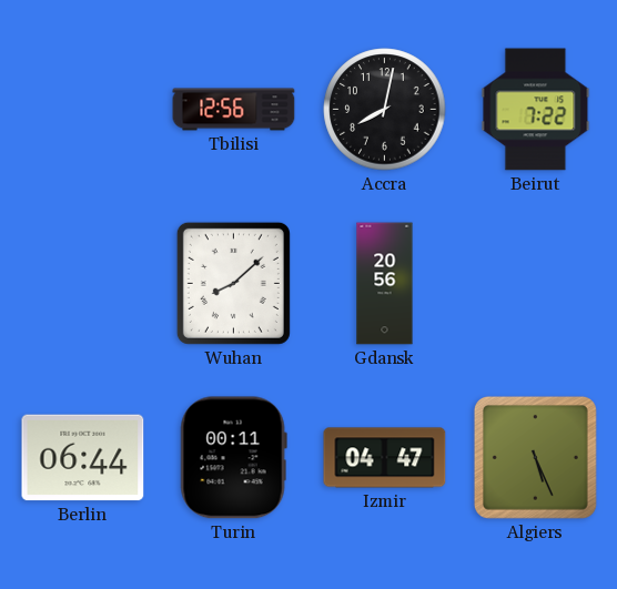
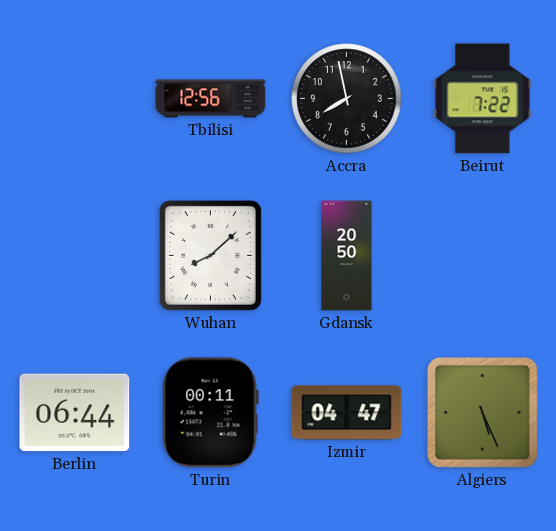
Accra: 8:02 -> 7:58
Gdansk: 20:56 -> 20:50
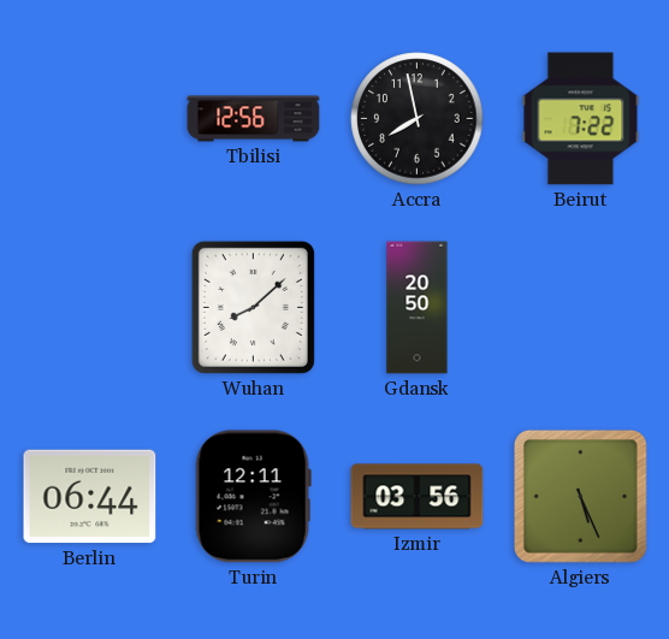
Turin: 00:11 -> 12:11
Izmir: 04:47 -> 03:56
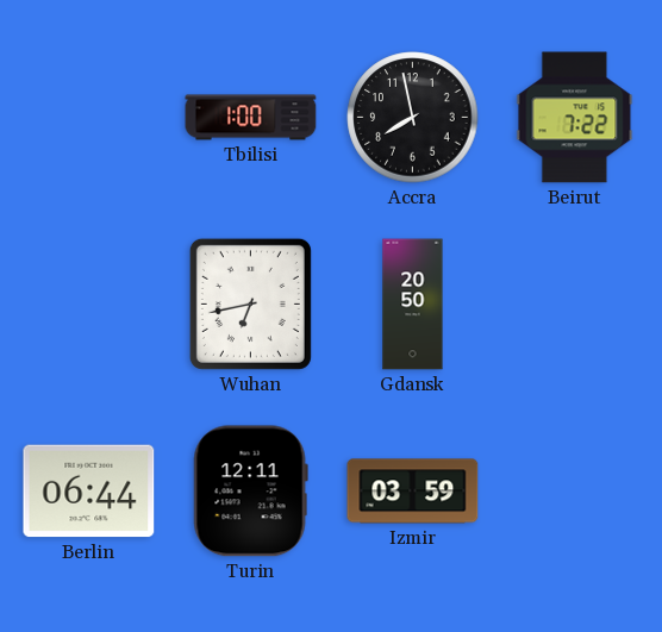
Tbilisi: 12:56 -> 1:00
Wuhan: 8:08 -> 6:43
Izmir: 03:56 -> 03:59
Algiers: 5:26 -> none
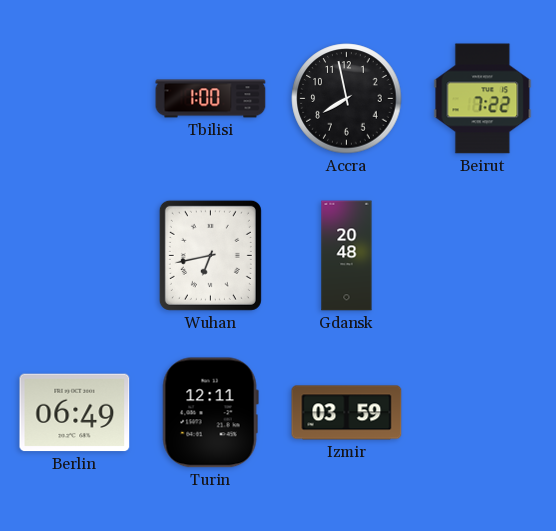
Gdansk: 20:50 -> 20:48
Berlin: 06:44 -> 06:49
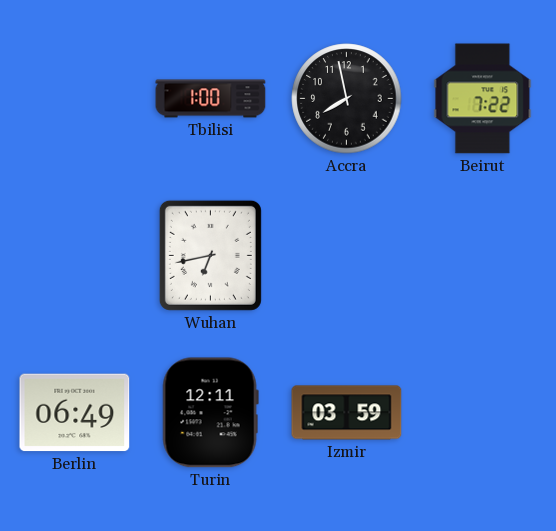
Gdansk: 20:48 -> none
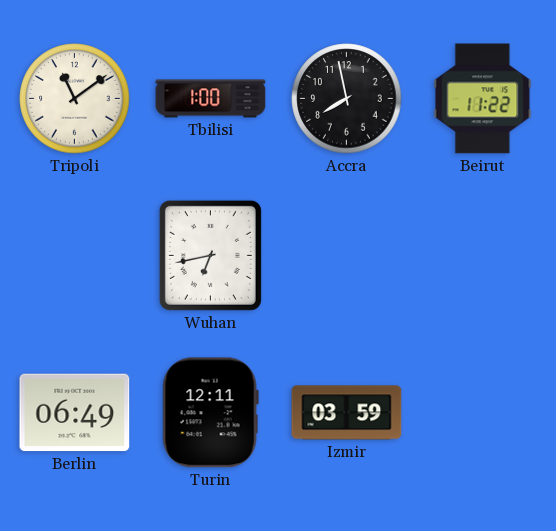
Tripoli: none -> 11:09
Beirut: 7:22 -> 11:22
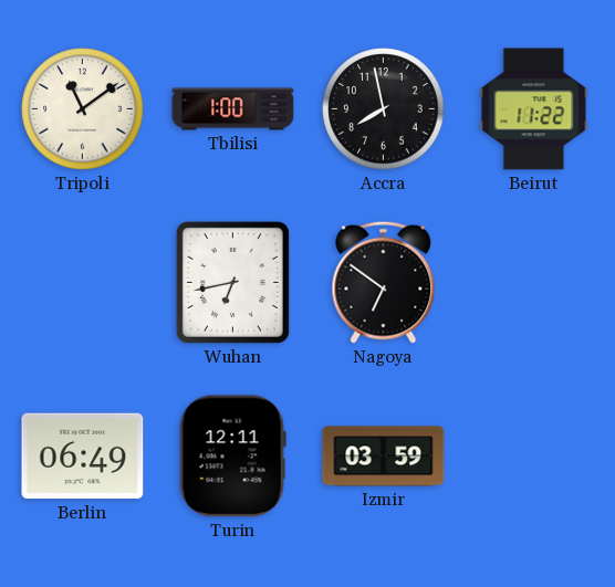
Nagoya: none -> 6:51
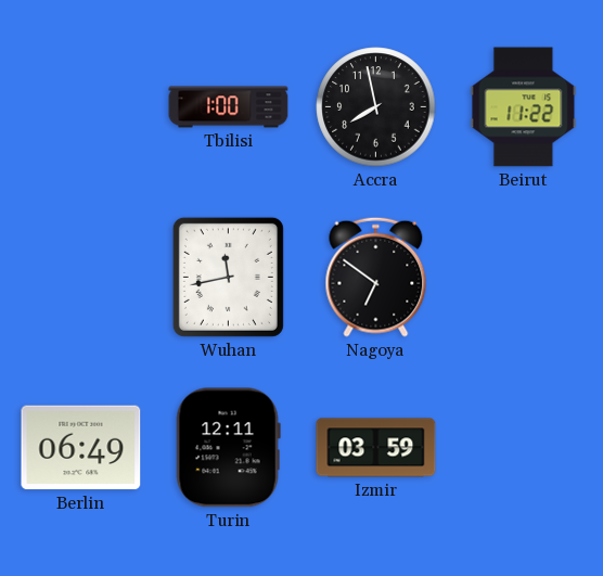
Tripoli: 11:09 -> none
Wuhan: 6:43 -> 11:43
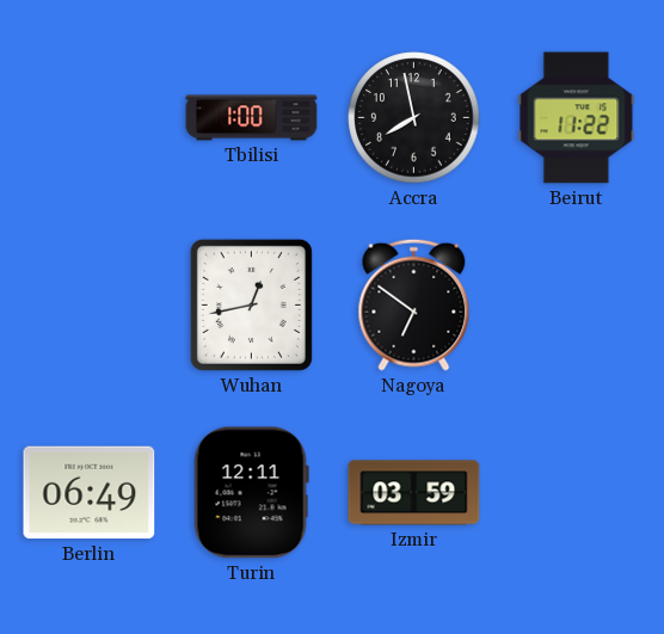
Wuhan: 11:43 -> 12:43
